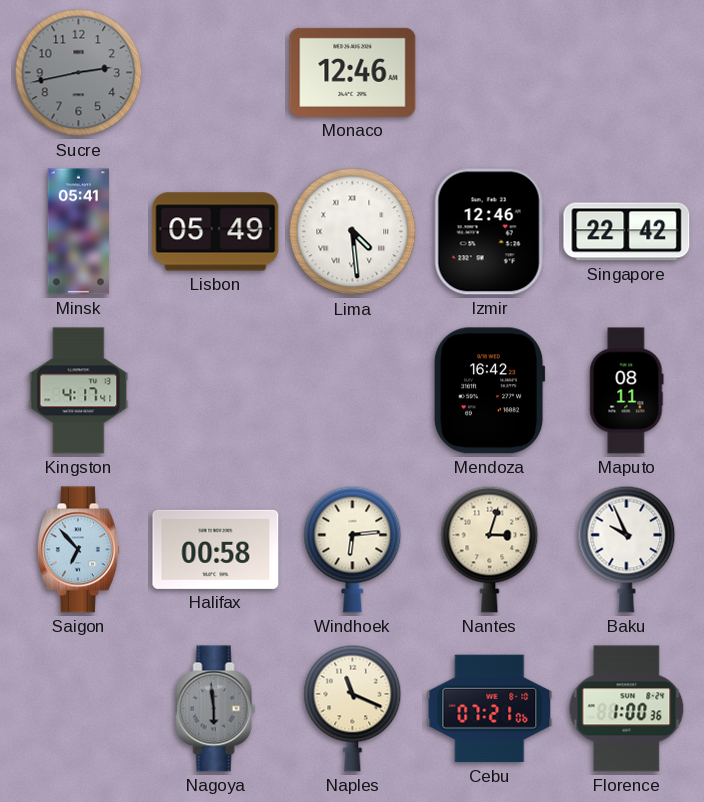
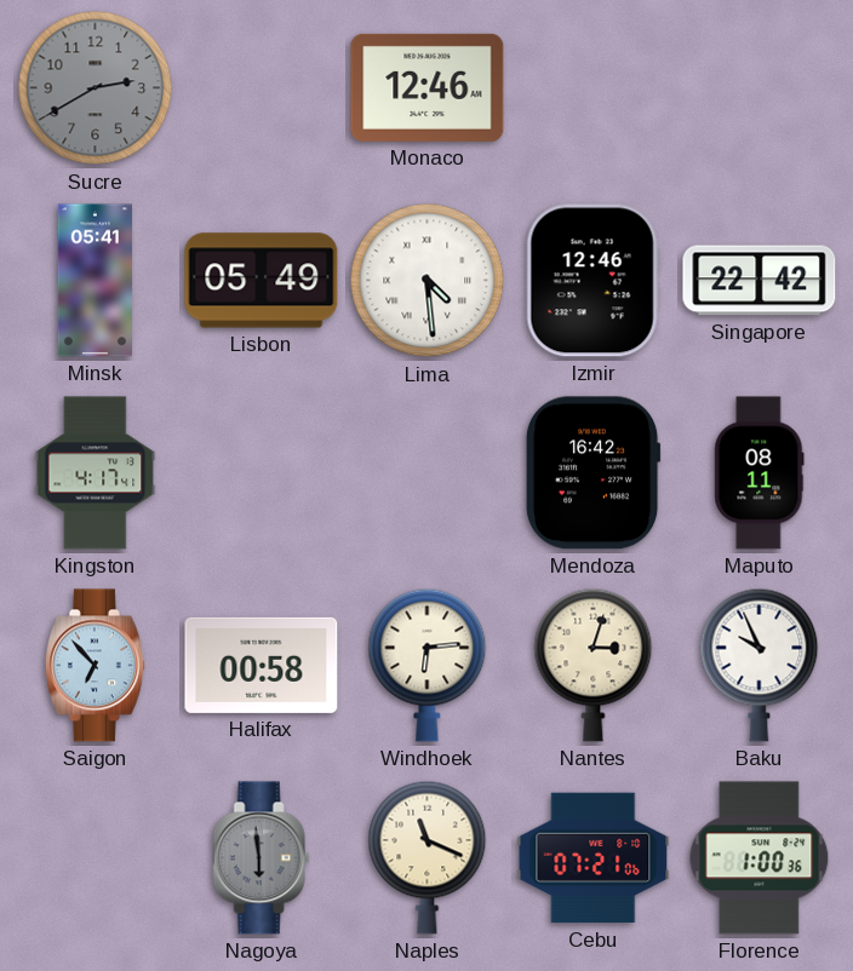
Sucre: 2:43 -> 2:40
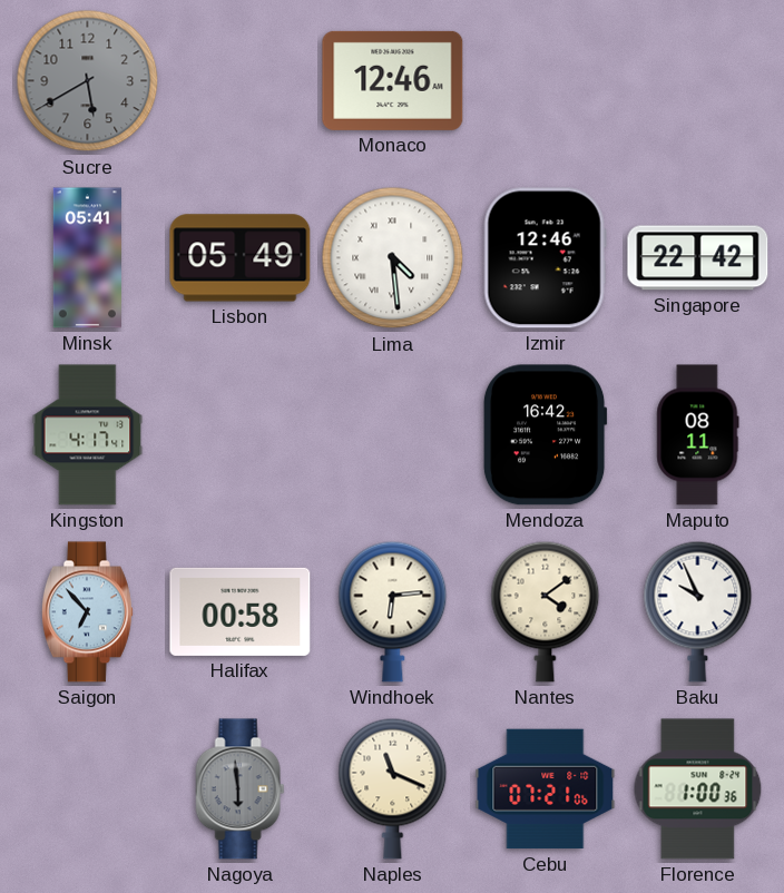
Sucre: 2:40 -> 5:40
Nantes: 3:03 -> 4:09
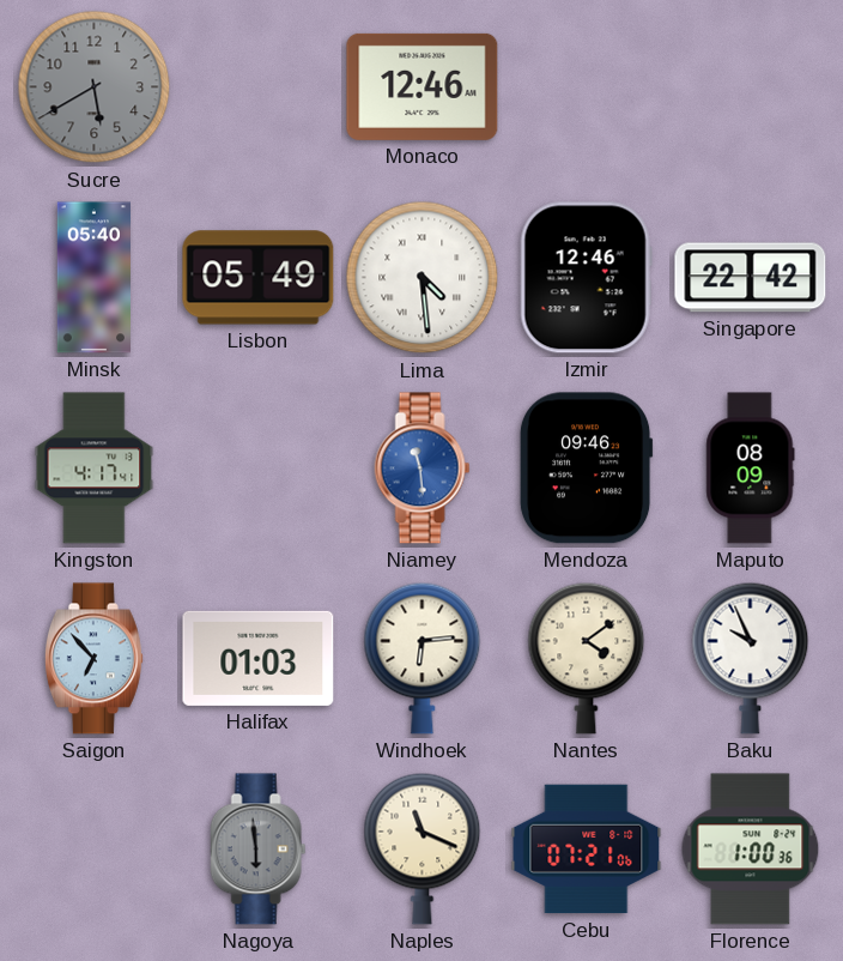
Minsk: 05:41 -> 05:40
Niamey: none -> 11:29
Mendoza: 16:42 -> 09:46
Maputo: 08:11 -> 08:09
Halifax: 00:58 -> 01:03
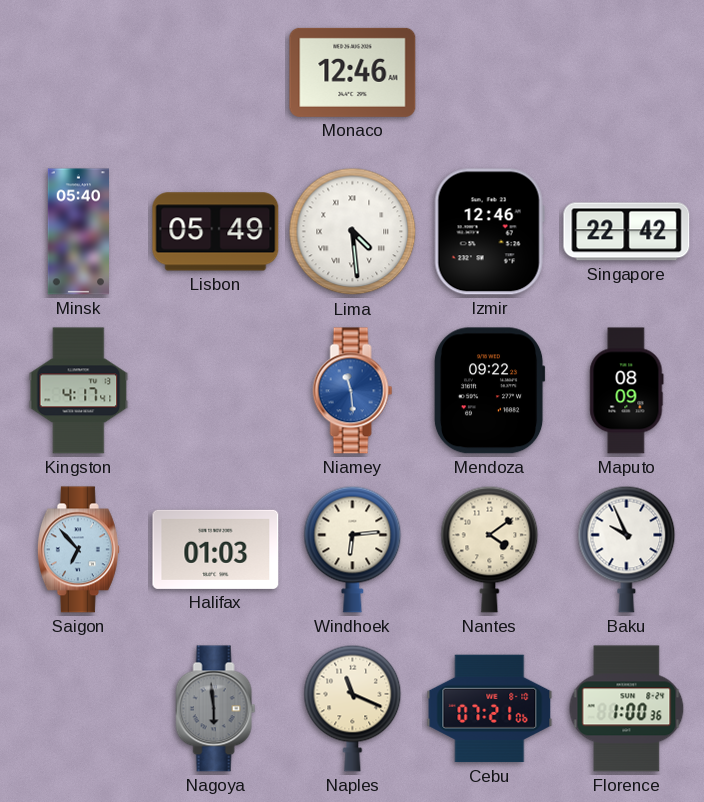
Sucre: 5:40 -> none
Mendoza: 09:46 -> 09:22
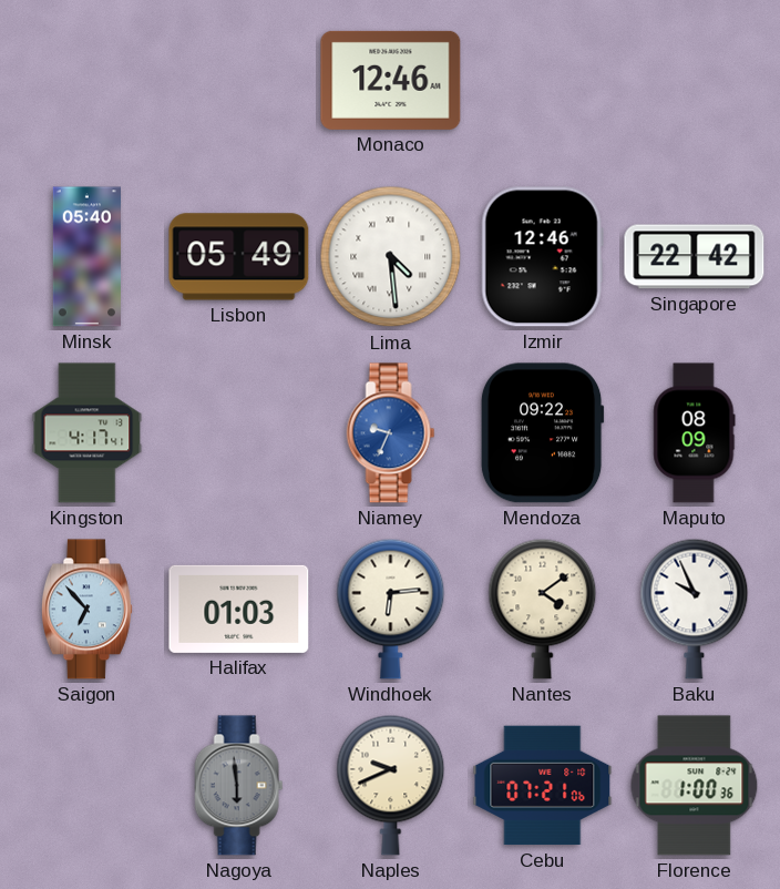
Niamey: 11:29 -> 9:34
Naples: 11:19 -> 9:41
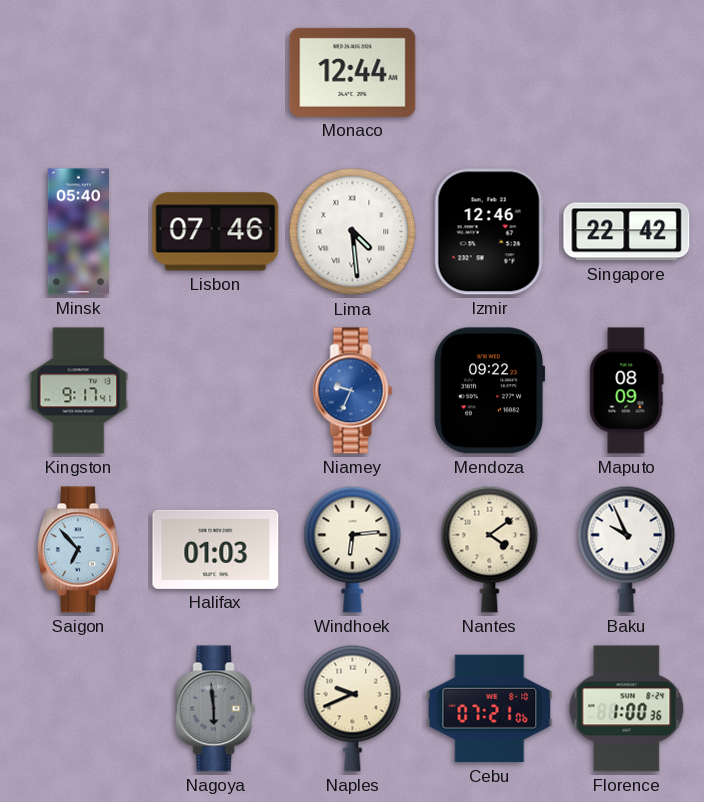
Monaco: 12:46 -> 12:44
Lisbon: 05:49 -> 07:46
Kingston: 4:17 -> 9:17
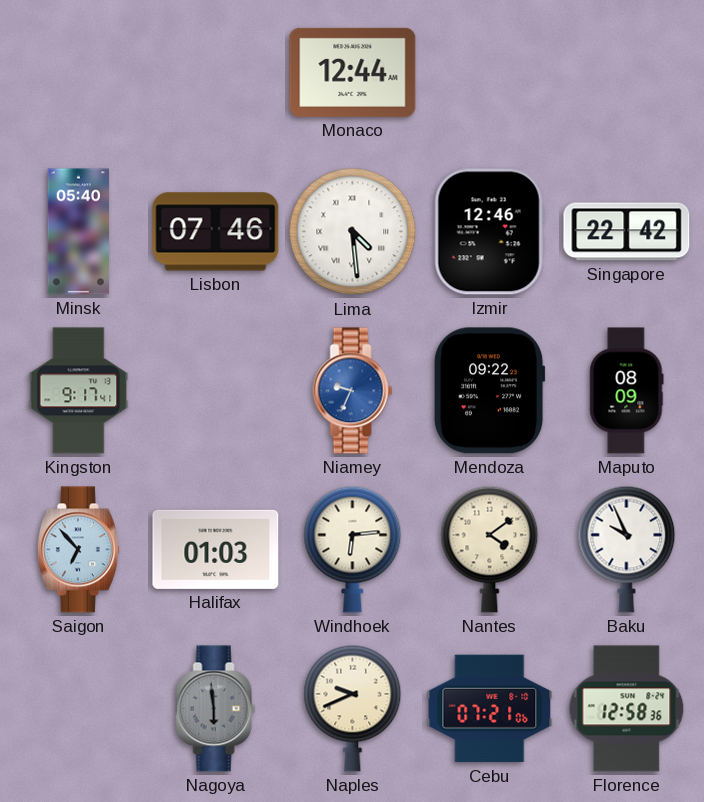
Florence: 1:00 -> 12:58
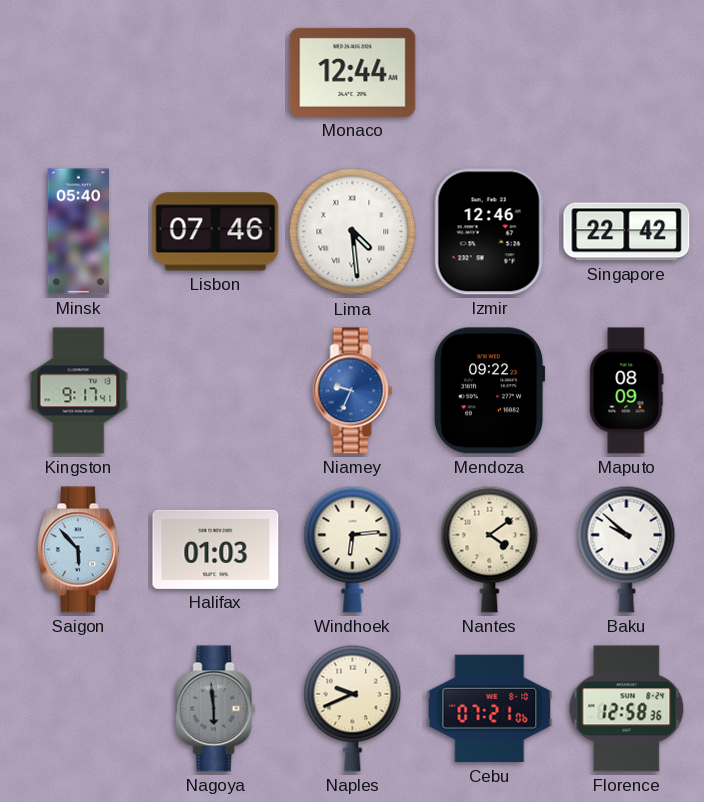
Saigon: 6:53 -> 5:53
Baku: 9:56 -> 9:52
